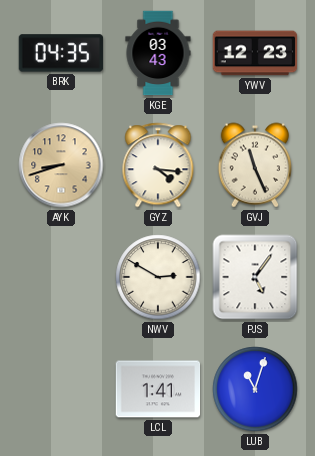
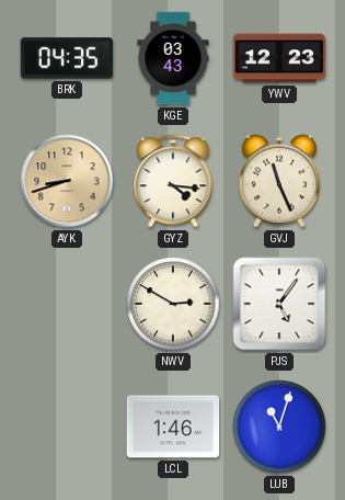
LCL: 1:41 -> 1:46
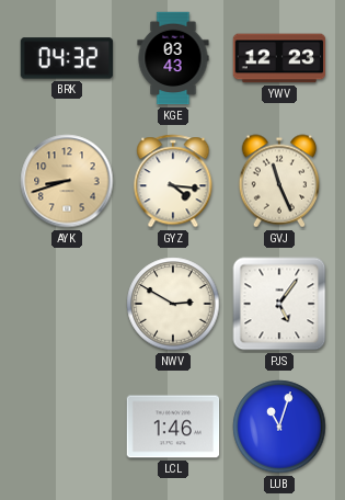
BRK: 04:35 -> 04:32
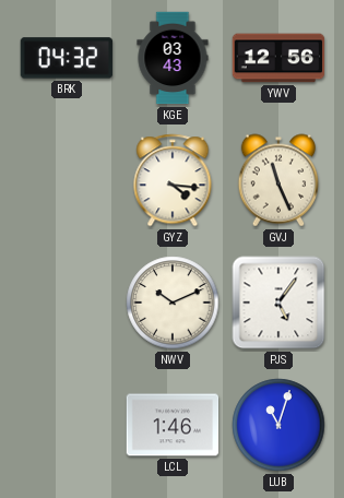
YWV: 12:23 -> 12:56
AYK: 8:42 -> none
NWV: 2:50 -> 10:11
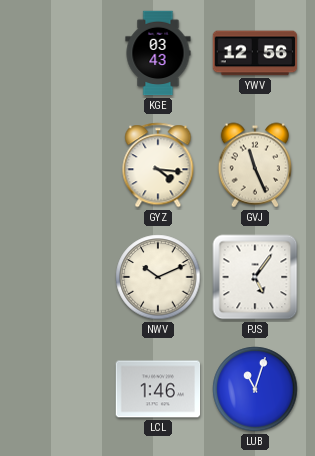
BRK: 04:32 -> none
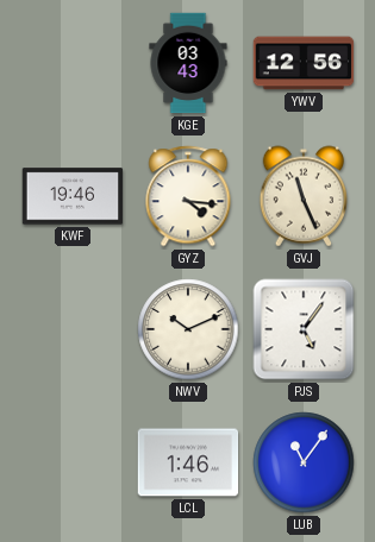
KWF: none -> 19:46
LUB: 11:03 -> 11:06
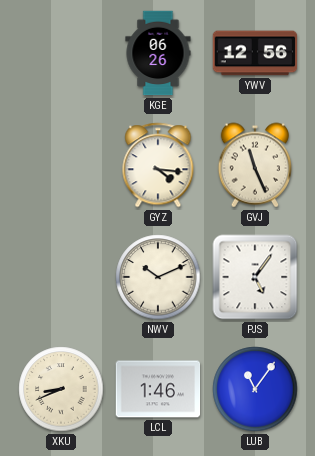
KGE: 03:43 -> 06:26
KWF: 19:46 -> none
XKU: none -> 8:41
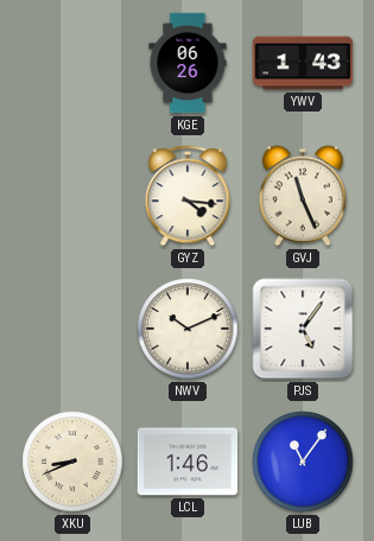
YWV: 12:56 -> 1:43
